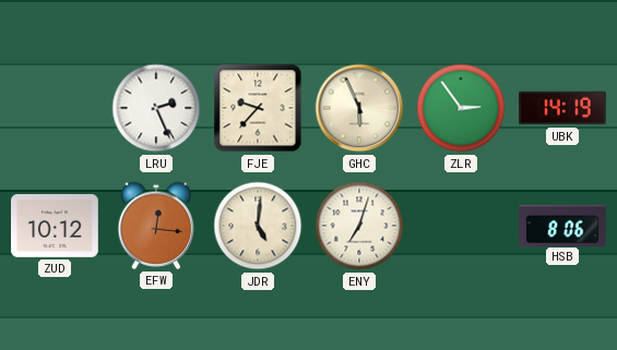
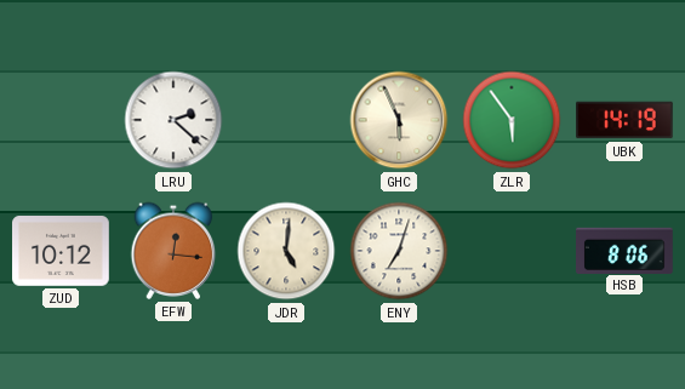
LRU: 2:26 -> 2:22
FJE: 9:37 -> none
ZLR: 2:54 -> 5:54
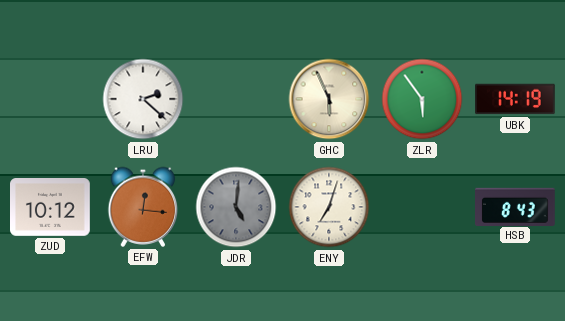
JDR dial: cream -> grey
HSB: 8:06 -> 8:43
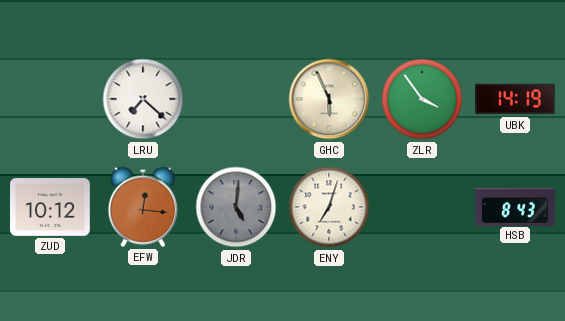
LRU: 2:22 -> 7:22
ZLR: 5:54 -> 3:54
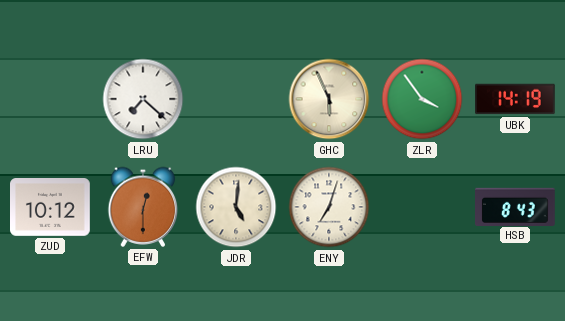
EFW: 12:16 -> 12:30
JDR dial: grey -> cream
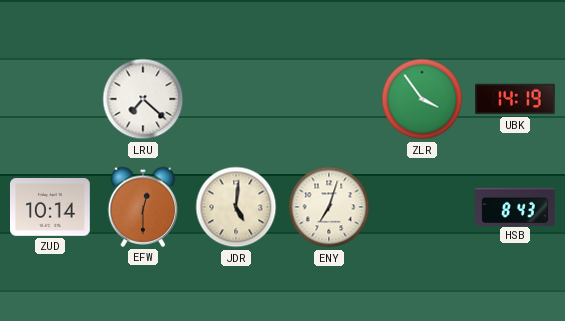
GHC: 5:56 -> none
ZUD: 10:12 -> 10:14
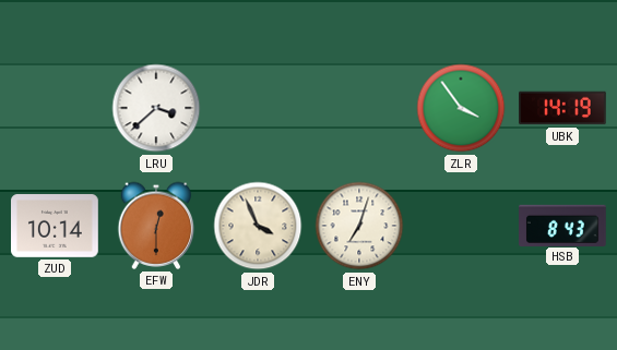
LRU: 7:22 -> 3:38
JDR: 5:01 -> 3:56
